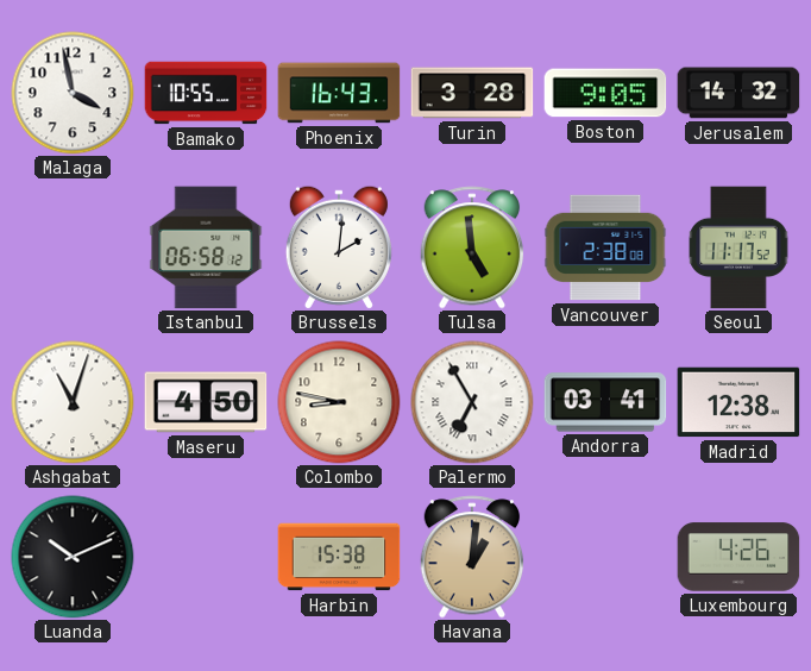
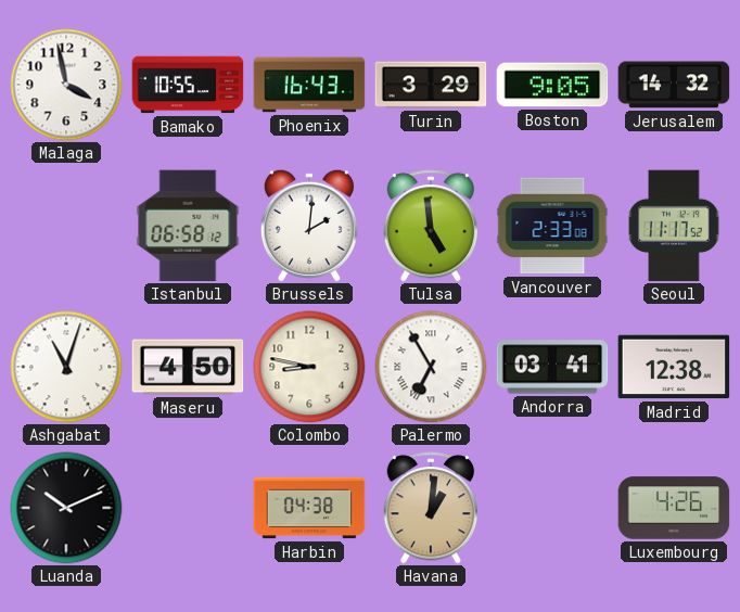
Turin: 3:28 -> 3:29
Vancouver: 2:38 -> 2:33
Harbin: 15:38 -> 04:38
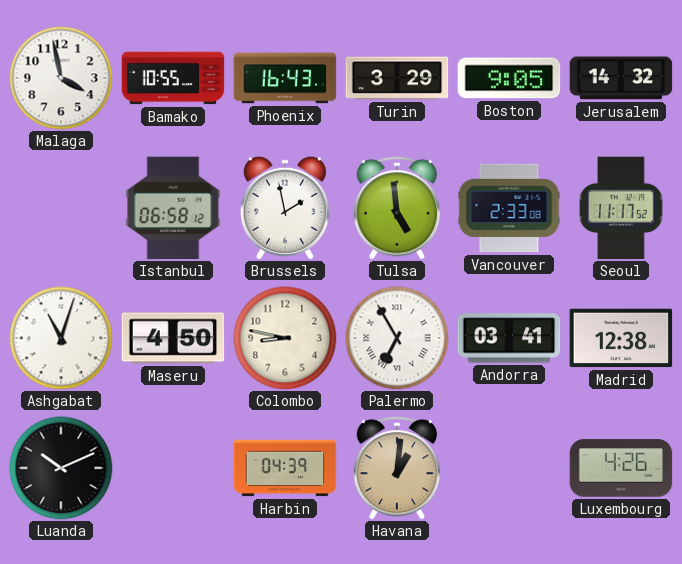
Brussels: 2:01 -> 1:58
Harbin: 04:38 -> 04:39
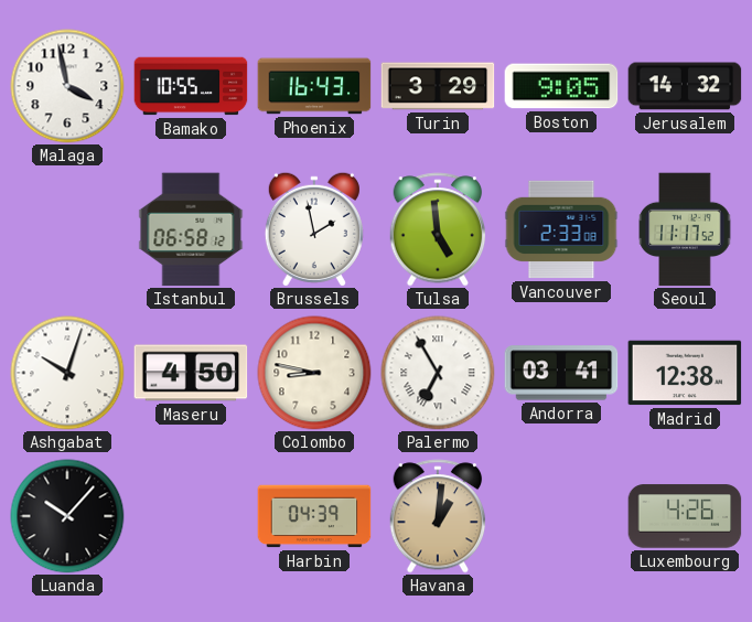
Ashgabat: 11:03 -> 10:03
Luanda: 10:11 -> 10:07
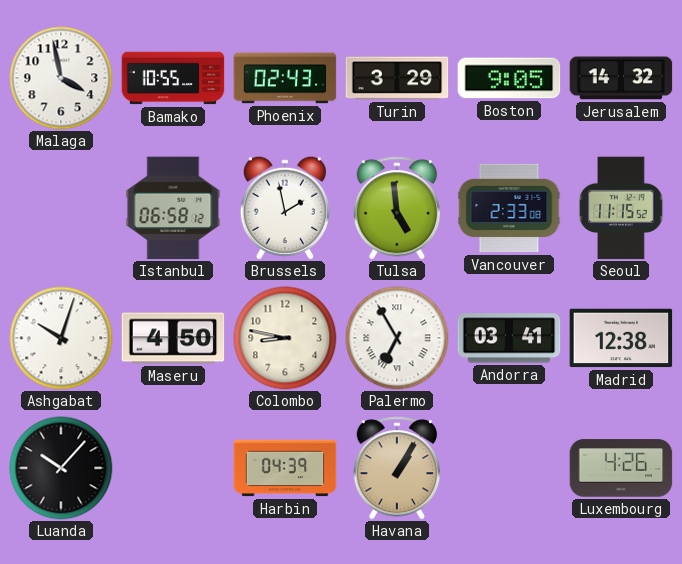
Phoenix: 16:43 -> 02:43
Seoul: 11:17 -> 11:15
Havana: 1:01 -> 1:05
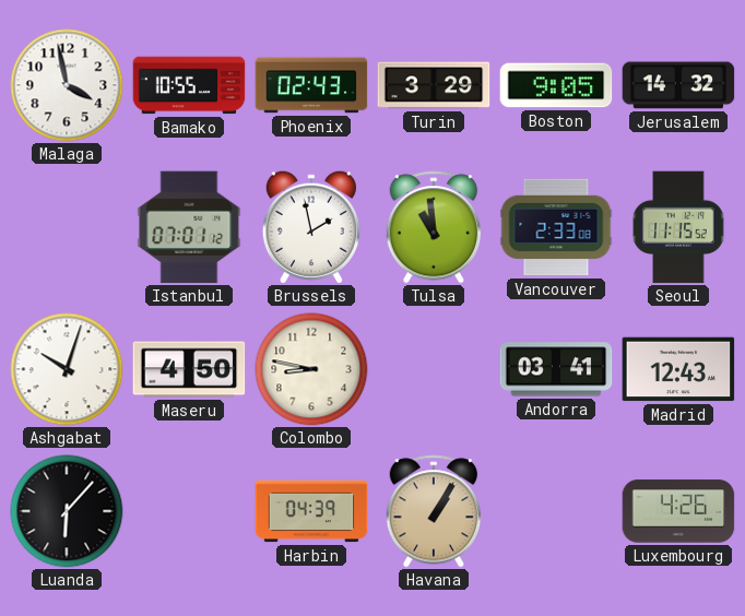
Istanbul: 06:58 -> 07:01
Tulsa: 4:59 -> 10:59
Palermo: 6:55 -> none
Madrid: 12:38 -> 12:43
Luanda: 10:07 -> 6:07
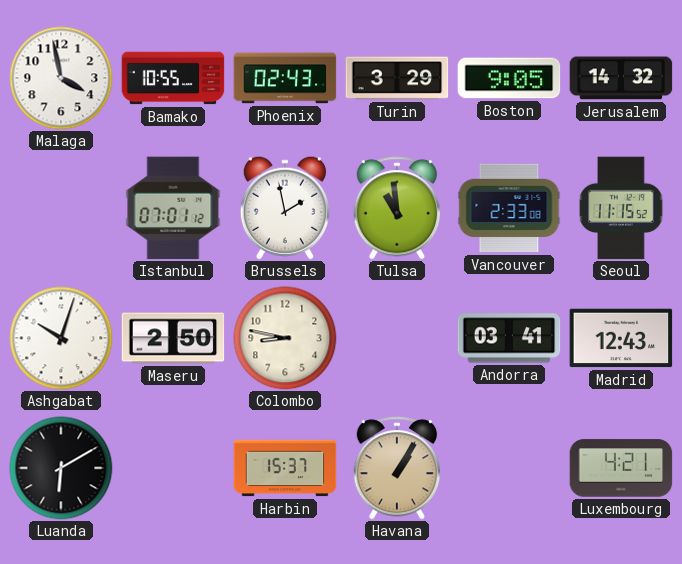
Maseru: 4:50 -> 2:50
Luanda: 6:07 -> 6:10
Harbin: 04:39 -> 15:37
Luxembourg: 4:26 -> 4:21
